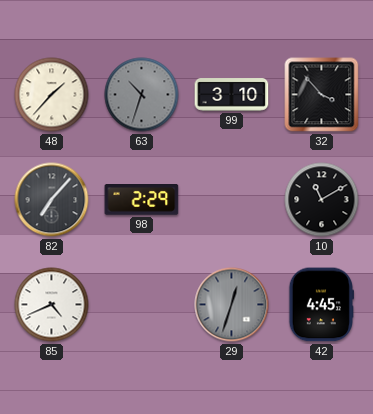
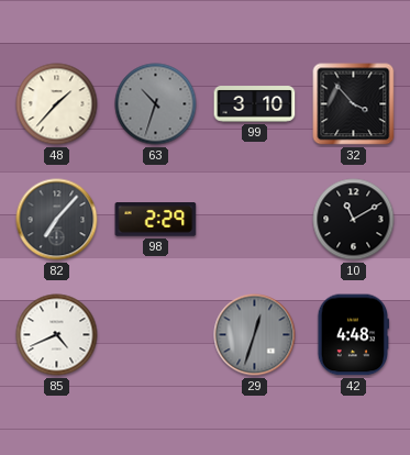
42: 4:45 -> 4:48
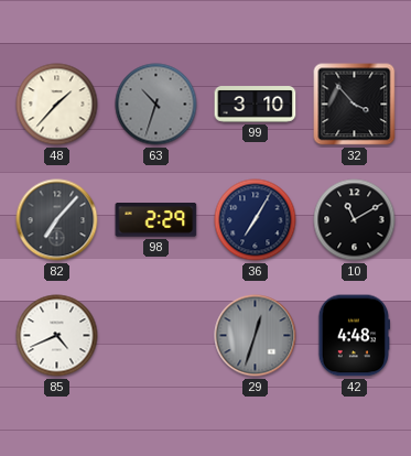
36: none -> 7:05
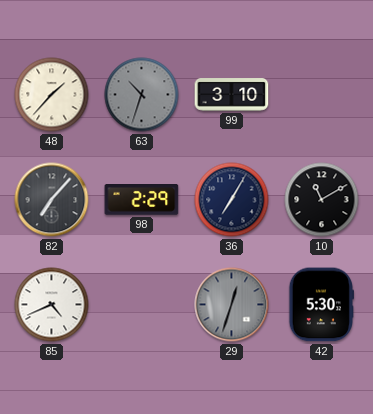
32: 3:53 -> none
42: 4:48 -> 5:30
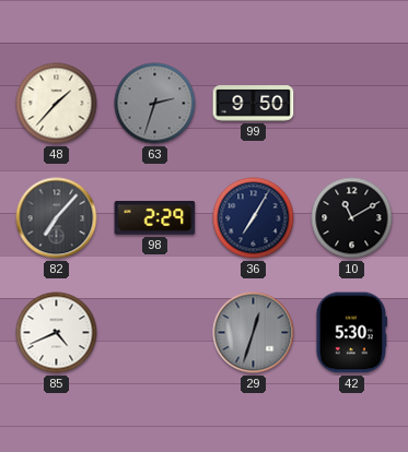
63: 10:33 -> 2:33
99: 3:10 -> 9:50
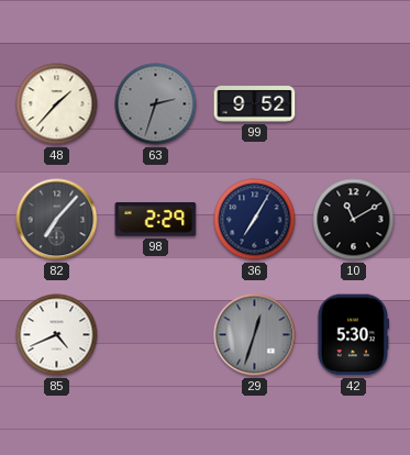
99: 9:50 -> 9:52
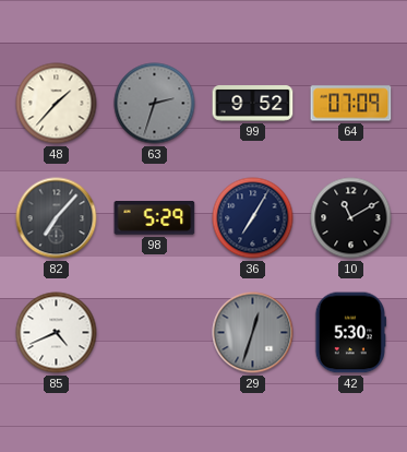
64: none -> 07:09
98: 2:29 -> 5:29
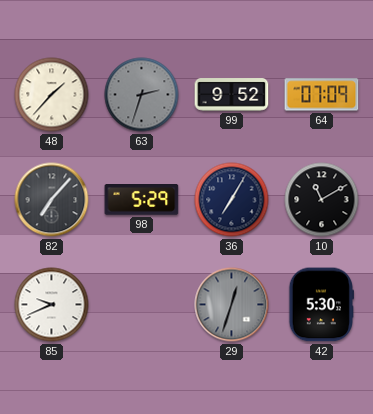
85: 4:41 -> 9:41
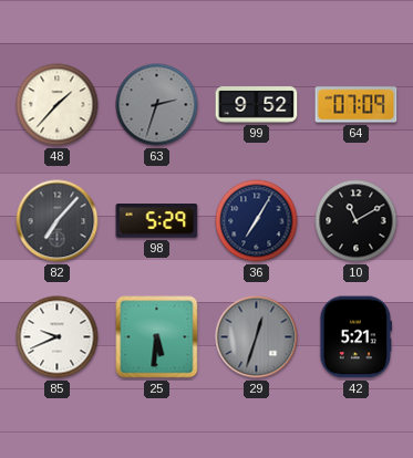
25: none -> 5:31
42: 5:30 -> 5:21
